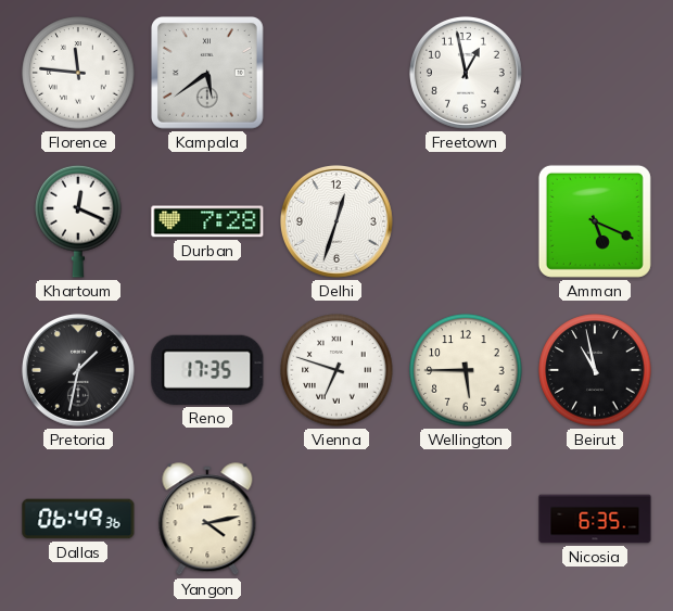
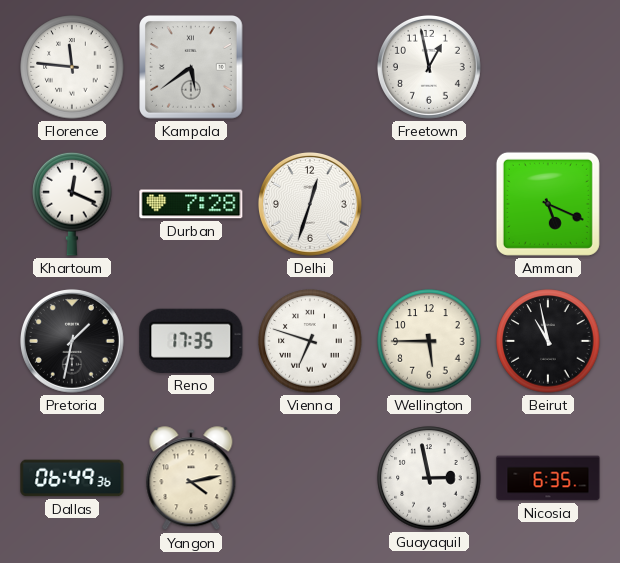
Guayaquil: none -> 2:58
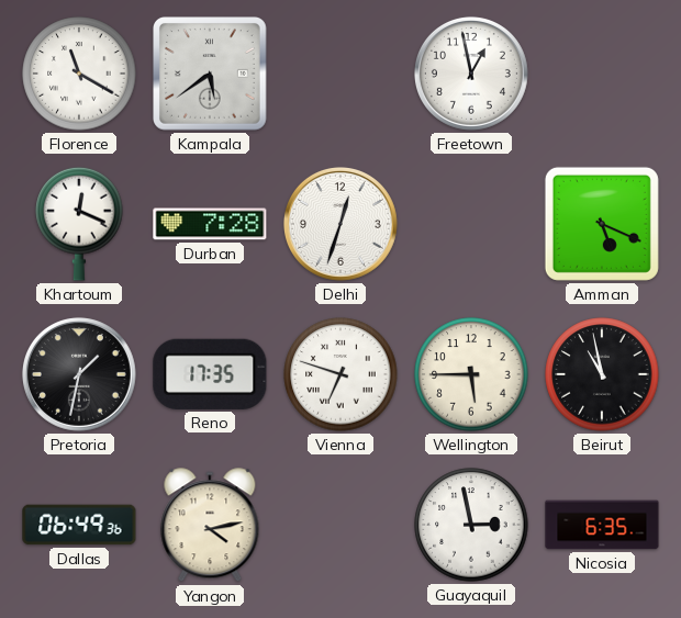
Florence: 11:46 -> 11:20
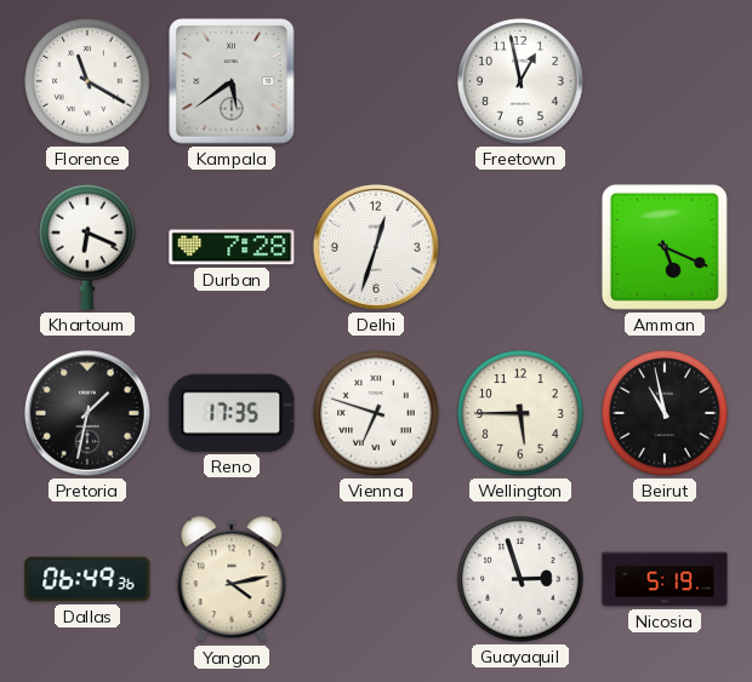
Khartoum: 12:19 -> 6:19
Guayaquil: 2:58 -> 2:57
Nicosia: 6:35 -> 5:19
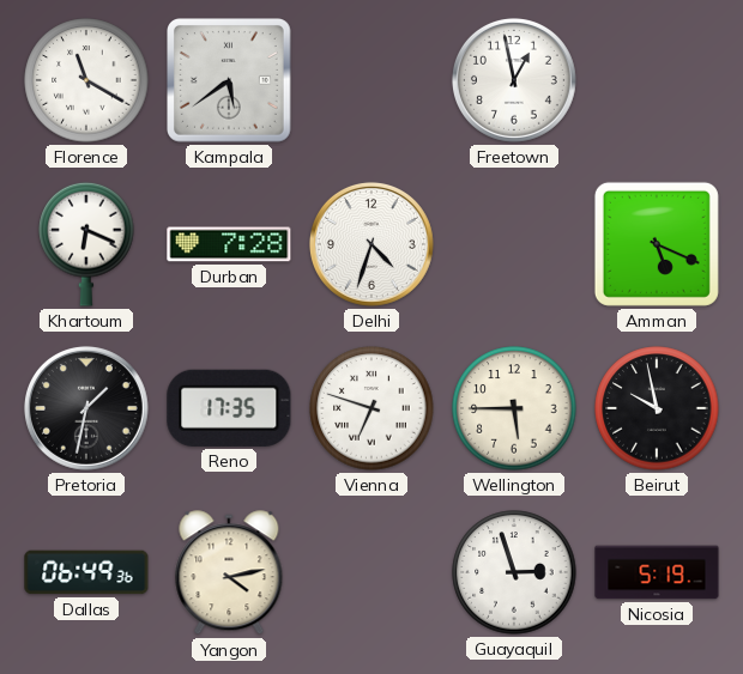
Delhi: 12:33 -> 4:33
Beirut: 10:58 -> 9:58
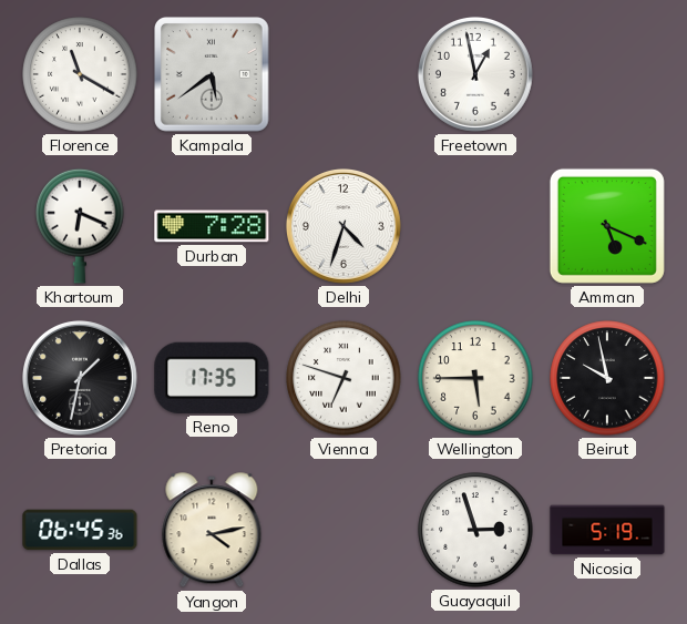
Dallas: 06:49 -> 06:45
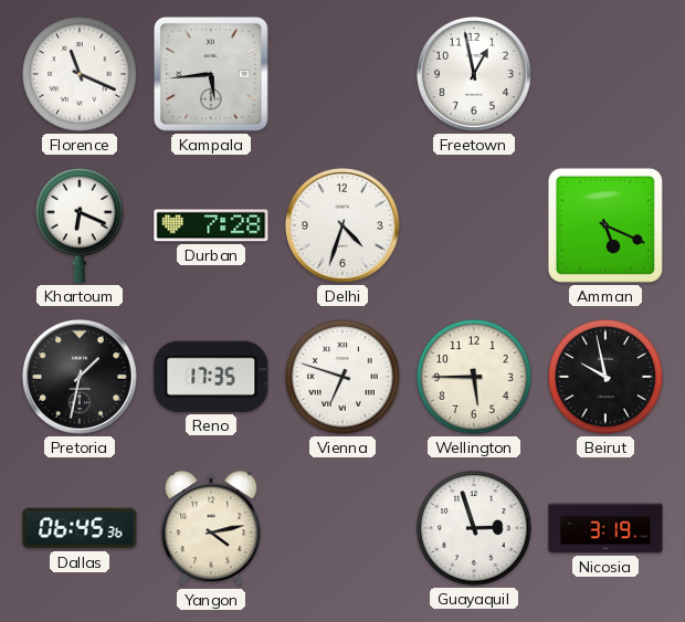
Florence: 11:20 -> 11:19
Kampala: 5:39 -> 5:44
Nicosia: 5:19 -> 3:19
